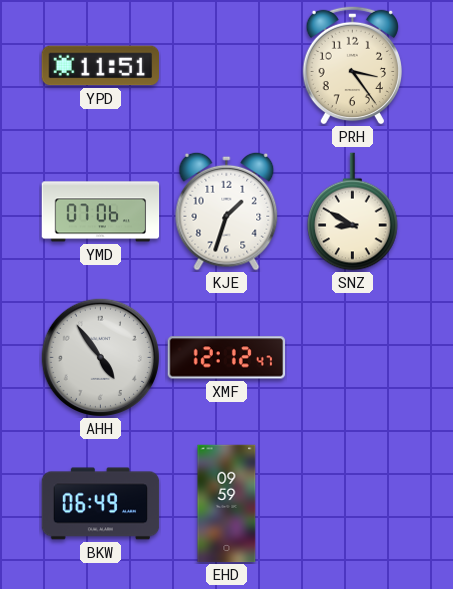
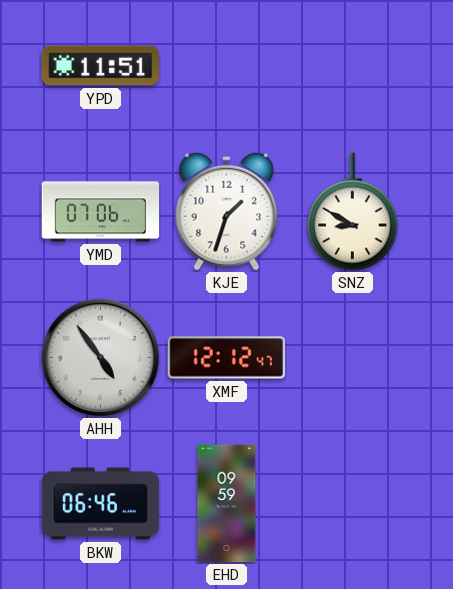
PRH: 3:24 -> none
BKW: 06:49 -> 06:46
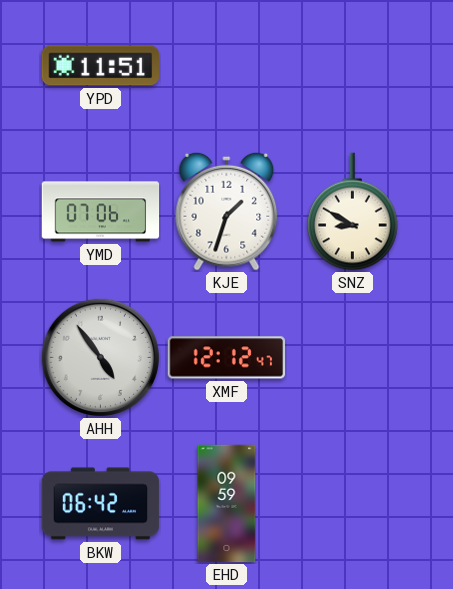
BKW: 06:46 -> 06:42
